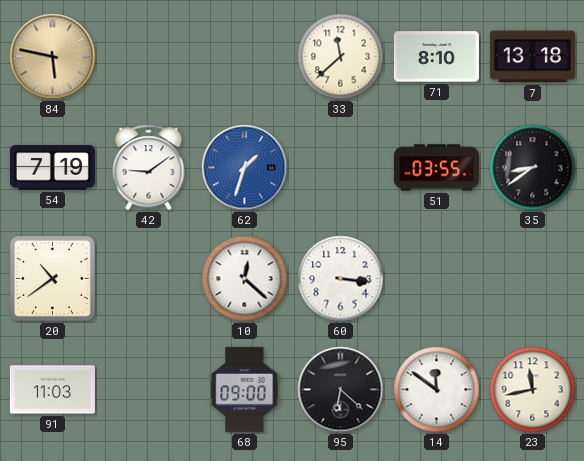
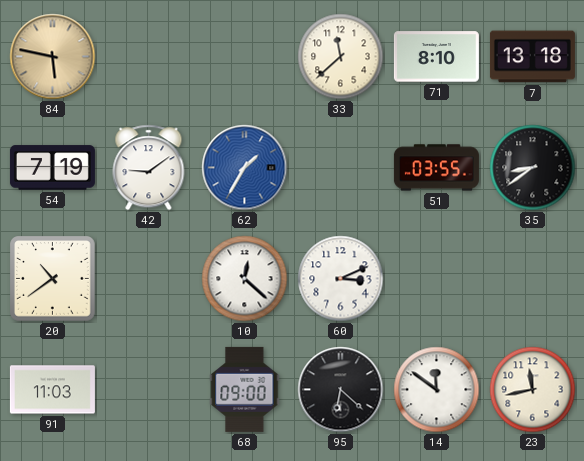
62: 1:33 -> 1:35
60: 3:16 -> 3:11
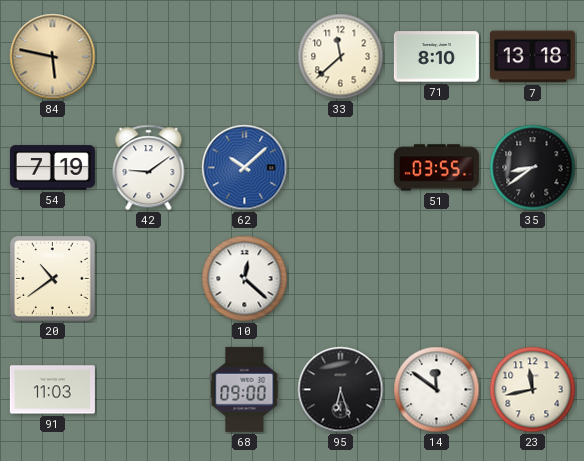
62: 1:35 -> 10:08
60: 3:11 -> none
95: 6:22 -> 6:27
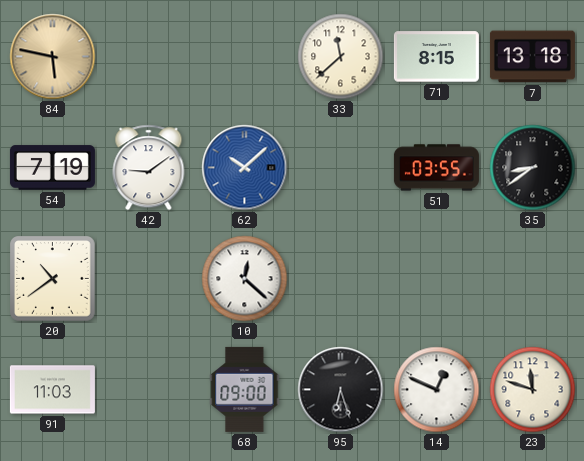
71: 8:10 -> 8:15
14: 11:51 -> 12:49
23: 11:43 -> 11:48
